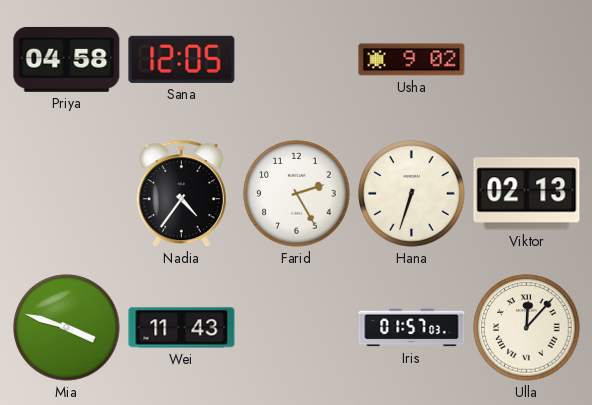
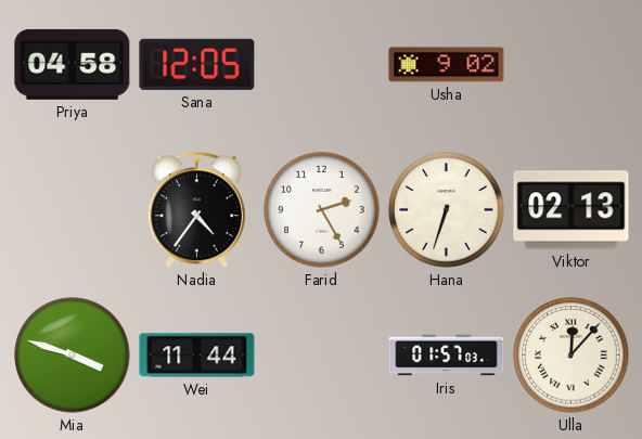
Wei: 11:43 -> 11:44
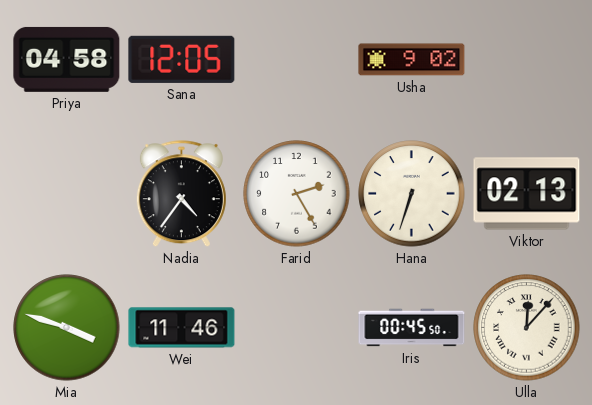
Wei: 11:44 -> 11:46
Iris: 01:57 -> 00:45
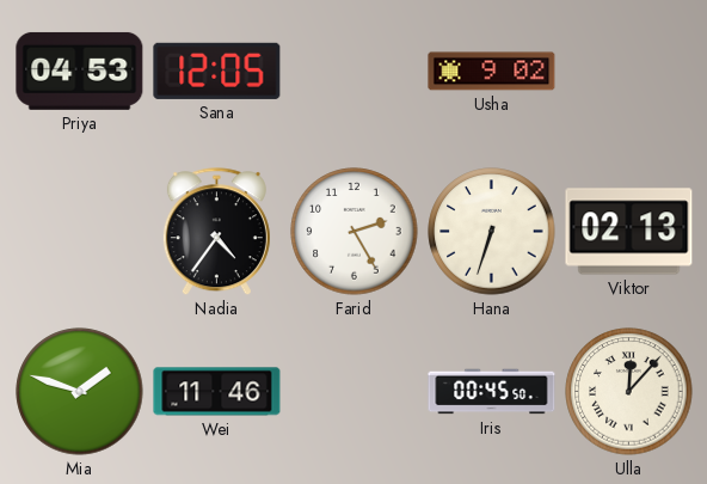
Priya: 04:58 -> 04:53
Mia: 3:48 -> 1:48
